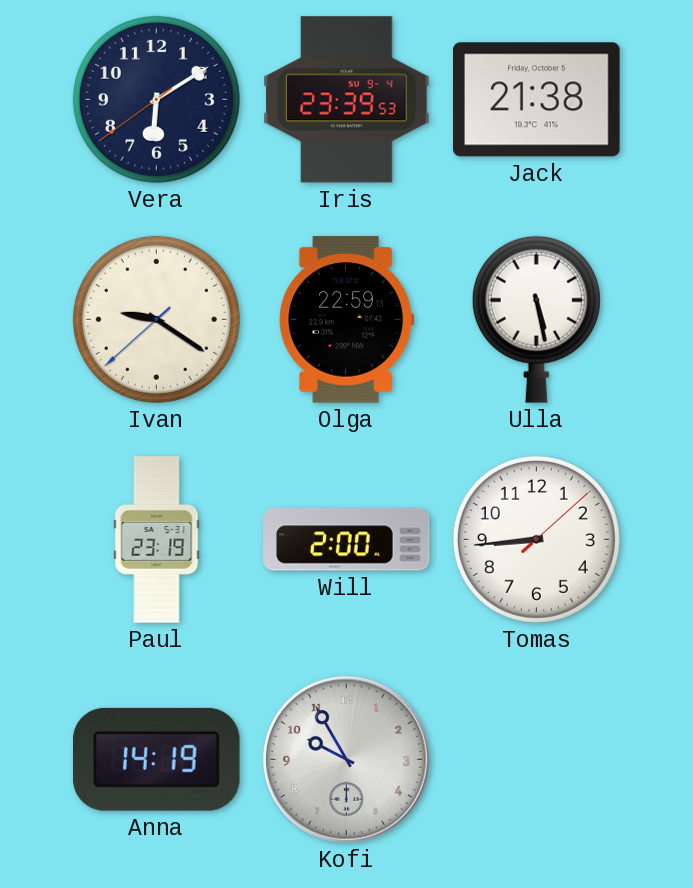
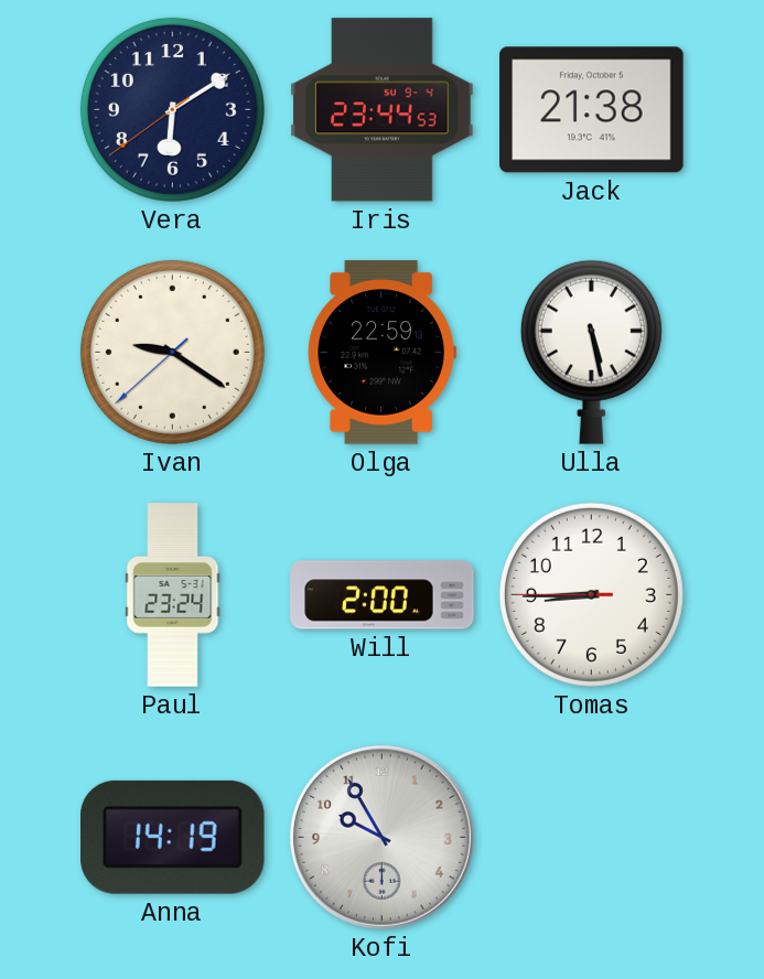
Iris: 23:39 -> 23:44
Paul: 23:19 -> 23:24
Tomas: 8:44:08 -> 8:44:45
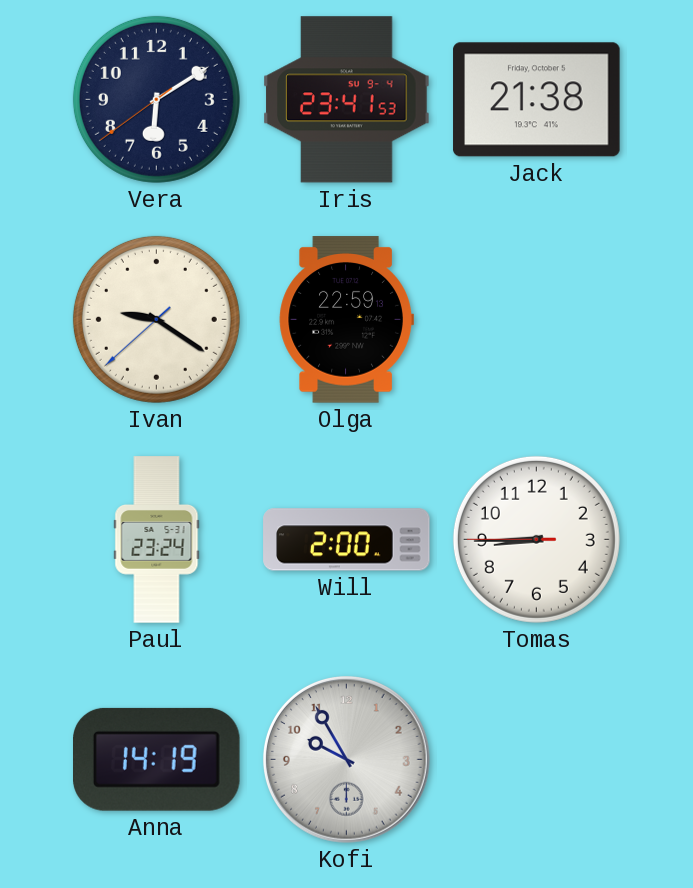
Iris: 23:44 -> 23:41
Ulla: 5:28 -> none
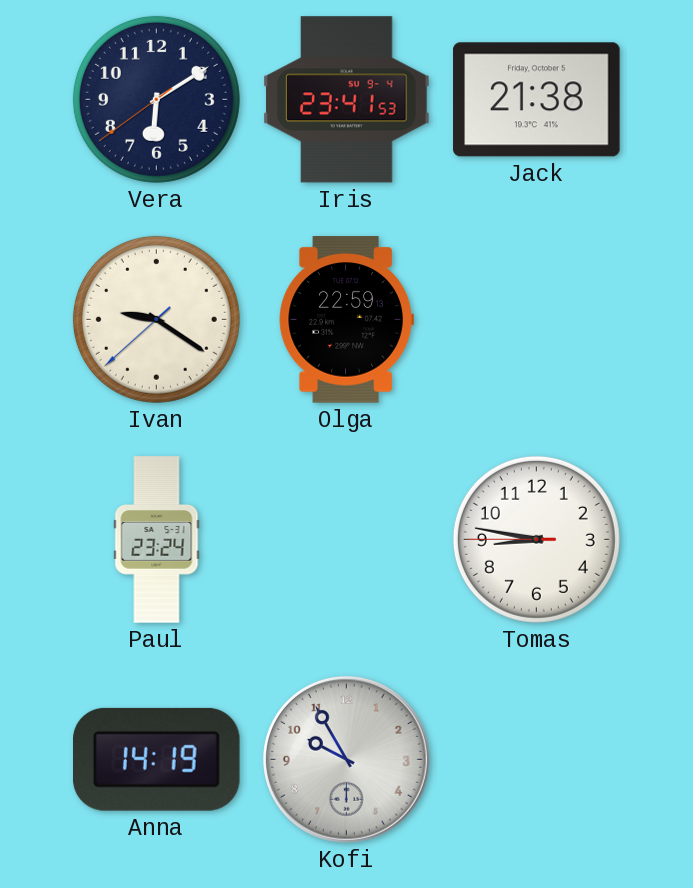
Will: 2:00 -> none
Tomas: 8:44 -> 8:46
